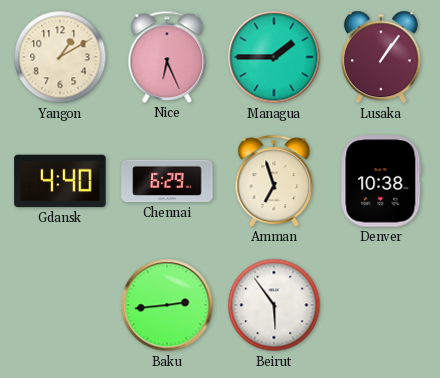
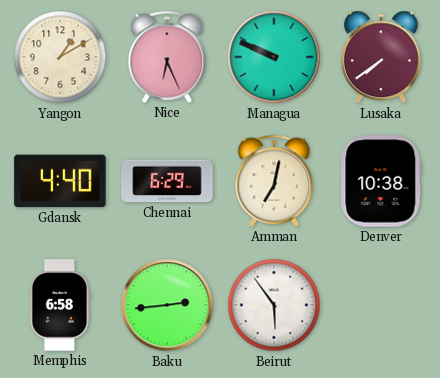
Managua: 1:45 -> 9:49
Lusaka: 1:06 -> 7:39
Amman: 6:57 -> 7:02
Memphis: none -> 6:58
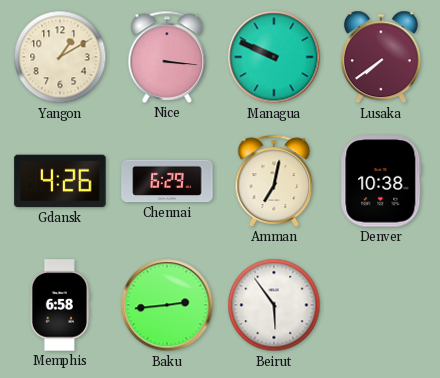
Nice: 6:26 -> 3:16
Gdansk: 4:40 -> 4:26
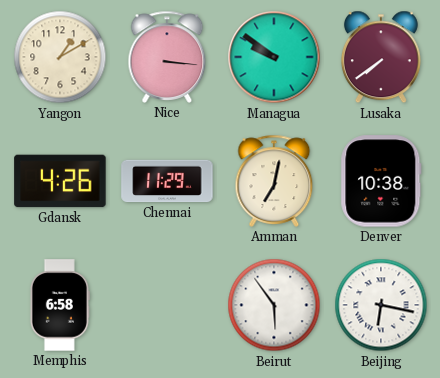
Managua: 9:49 -> 9:51
Chennai: 6:29 -> 11:29
Baku: 2:44 -> none
Beijing: none -> 6:17
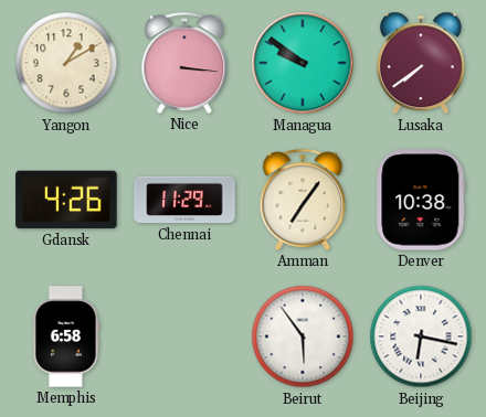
Amman: 7:02 -> 7:06
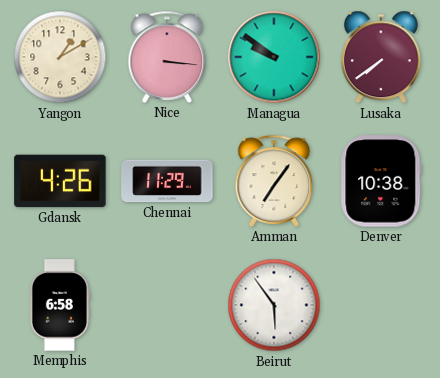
Beijing: 6:17 -> none
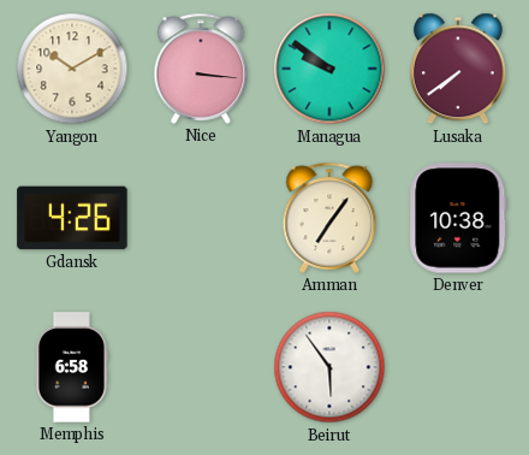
Yangon: 1:10 -> 10:10
Chennai: 11:29 -> none
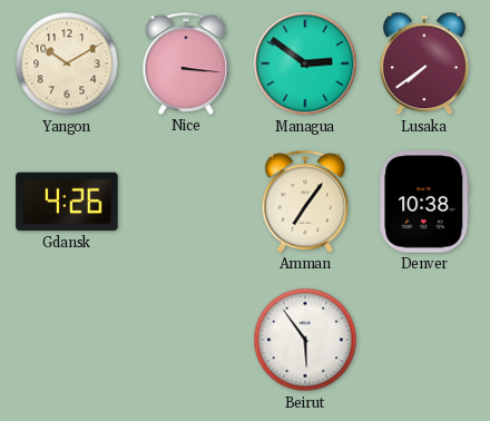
Managua: 9:51 -> 2:51
Memphis: 6:58 -> none
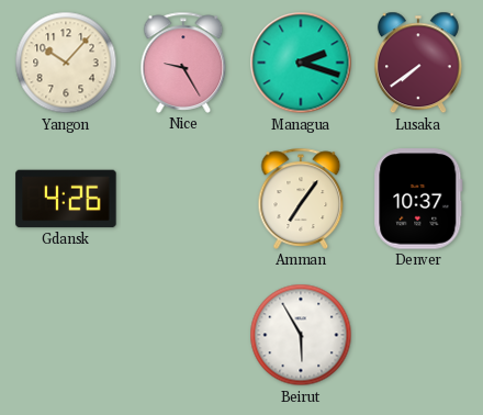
Yangon: 10:10 -> 10:07
Nice: 3:16 -> 9:25
Managua: 2:51 -> 2:18
Denver: 10:38 -> 10:37
Beirut: 5:54 -> 5:55
